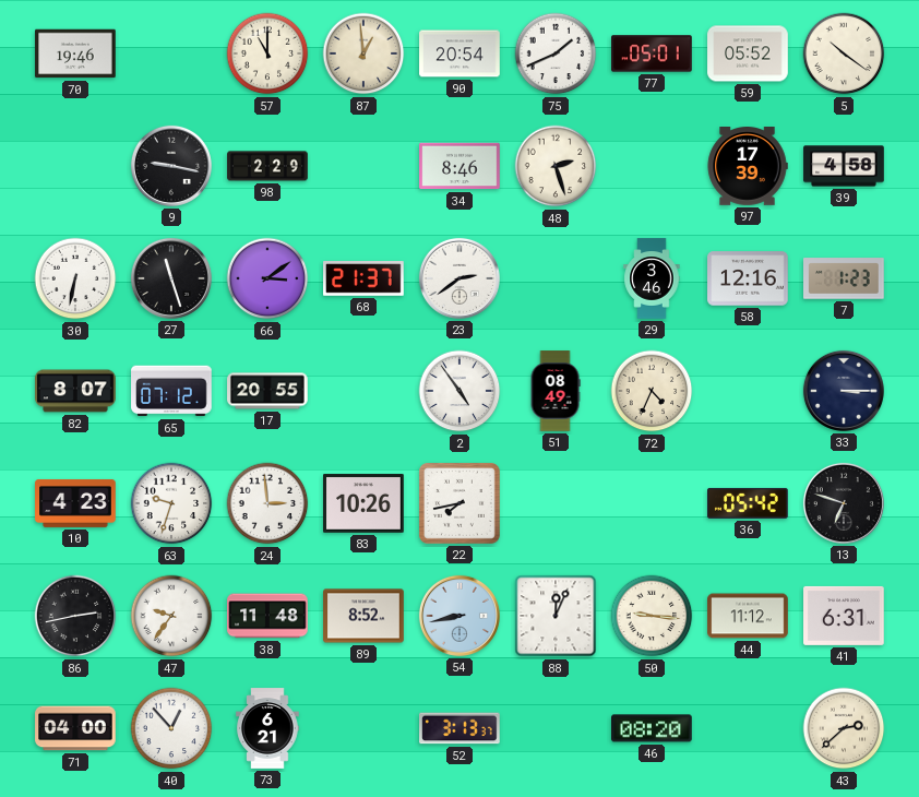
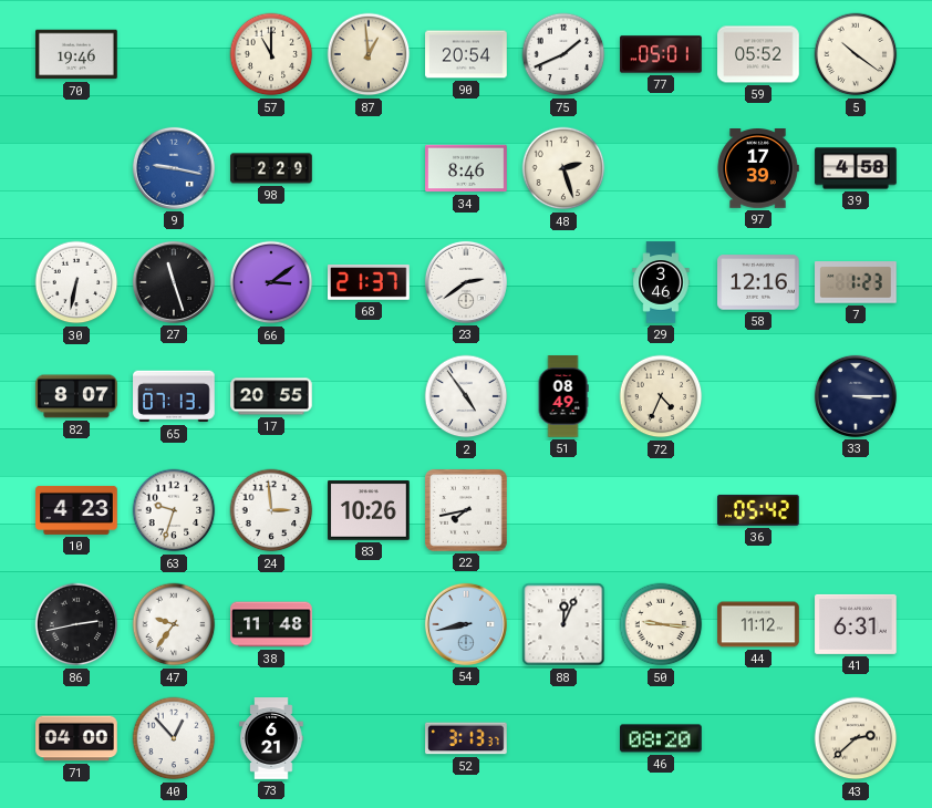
9 dial: black -> blue
65: 07:12 -> 07:13
13: 6:48 -> none
89: 8:52 -> none
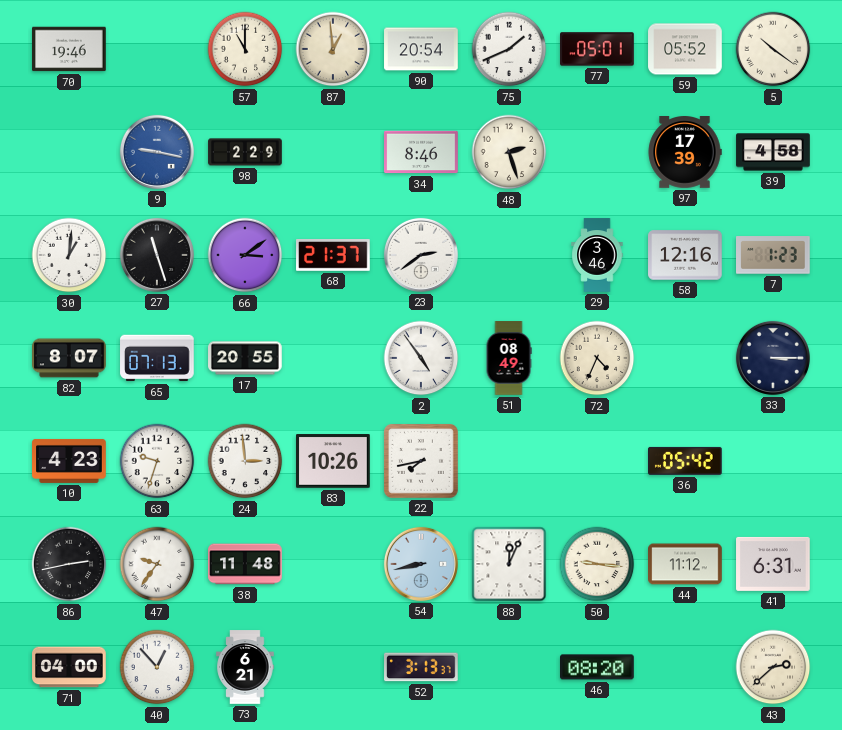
30: 6:32 -> 1:01
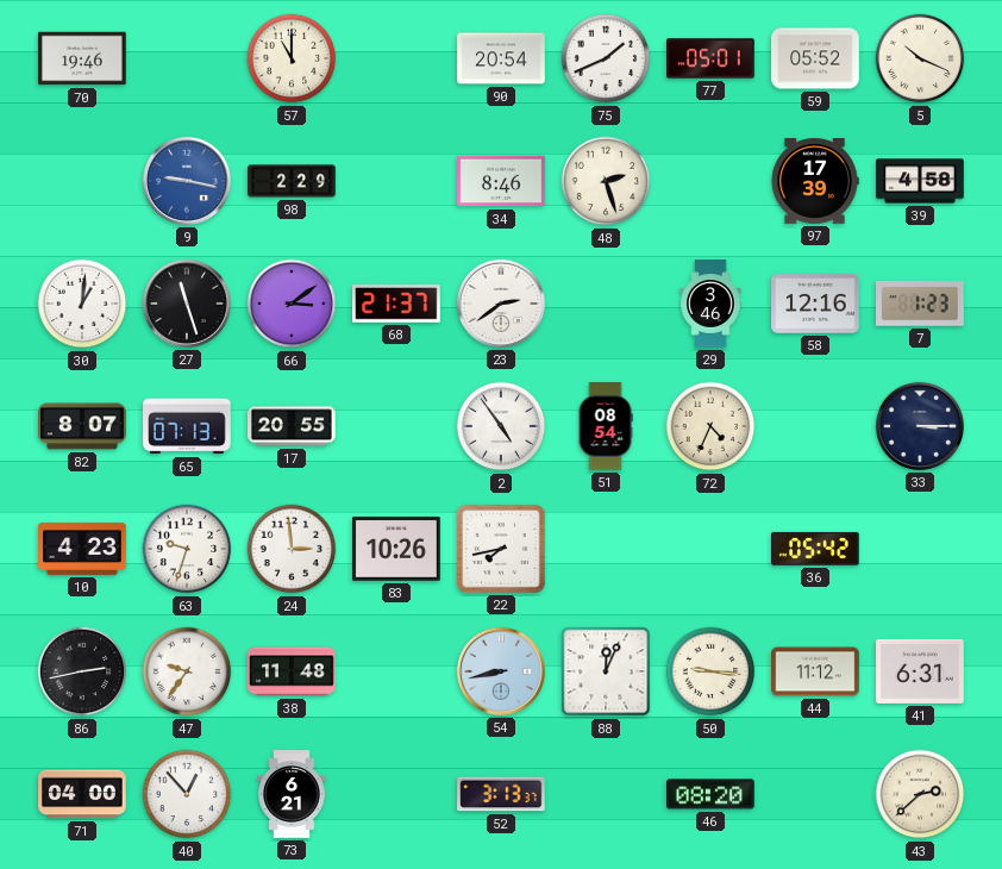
87: 12:59 -> none
5: 10:21 -> 10:19
51: 08:49 -> 08:54
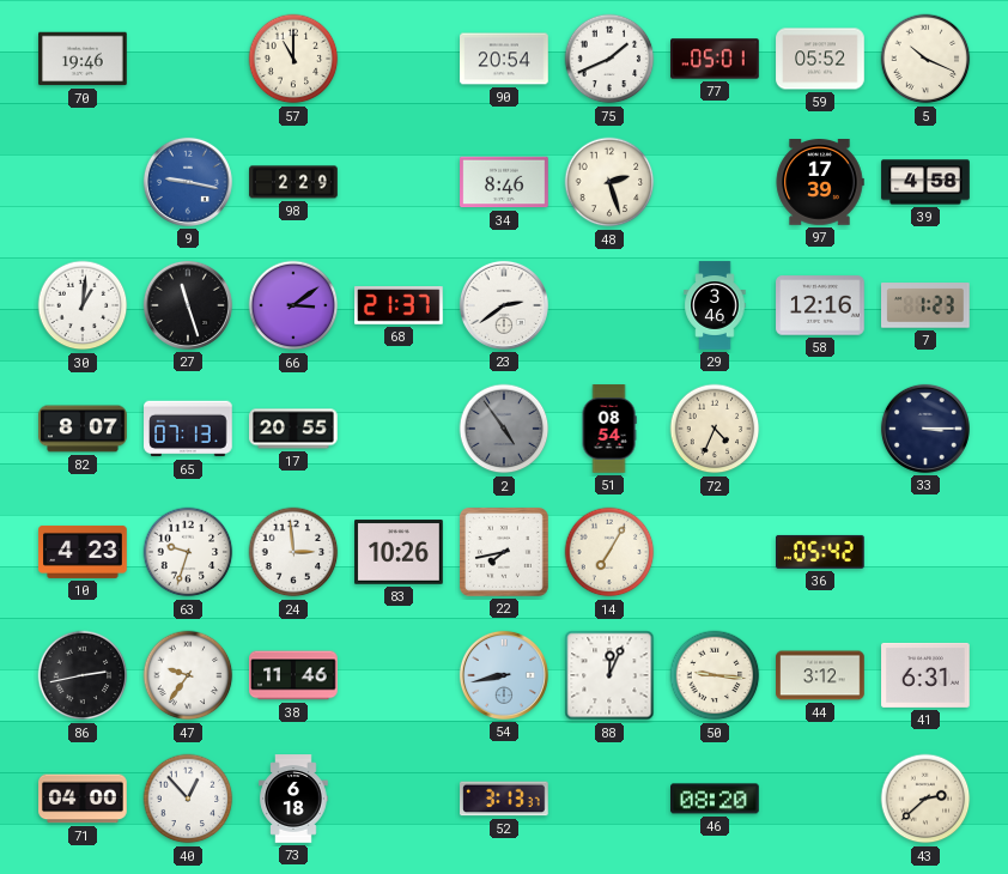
2 dial: white -> grey
14: none -> 7:05
38: 11:48 -> 11:46
44: 11:12 -> 3:12
73: 6:21 -> 6:18
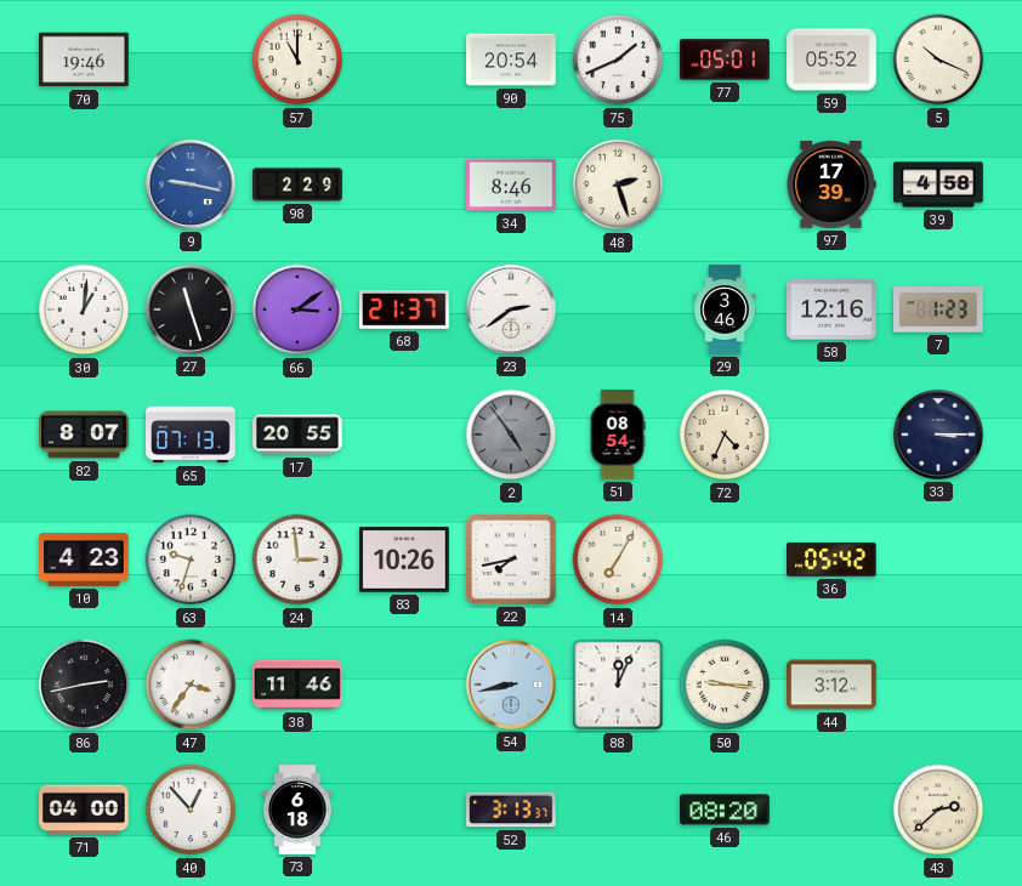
47: 9:36 -> 3:36
41: 6:31 -> none
